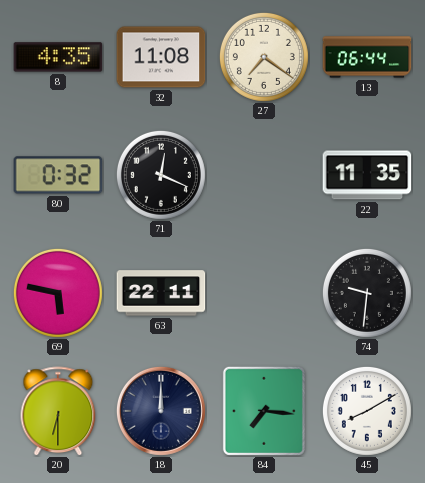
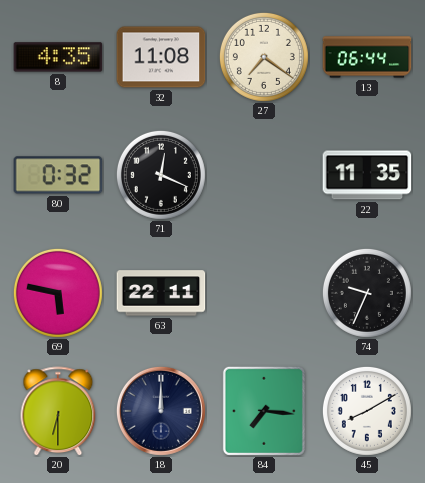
74: 9:31 -> 9:34
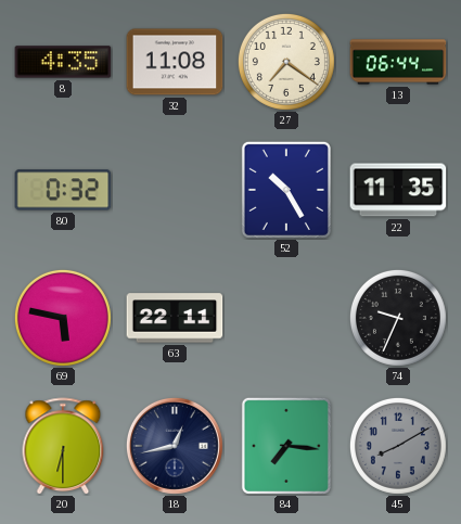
71: 12:19 -> none
52: none -> 10:25
18: 12:00 -> 12:43
45 dial: white -> grey
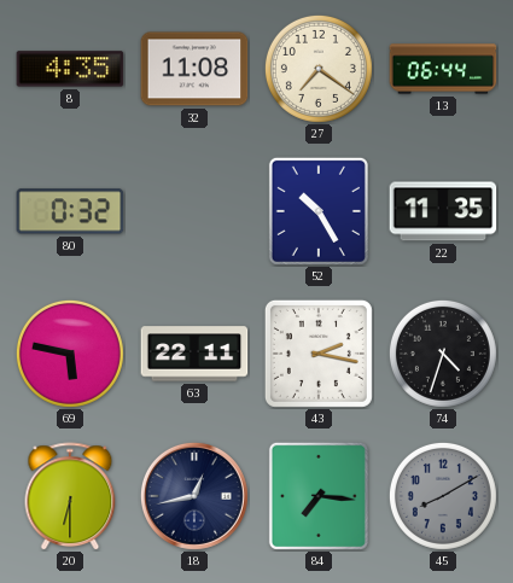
43: none -> 2:17
74: 9:34 -> 4:33
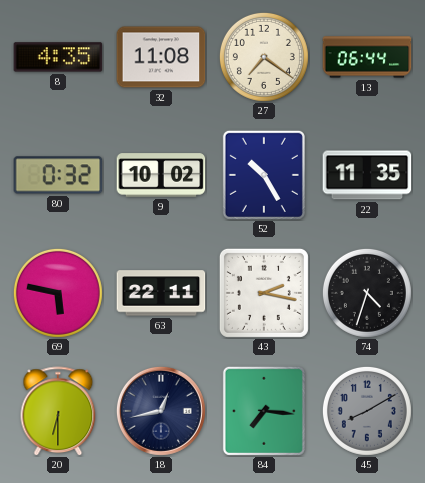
9: none -> 10:02
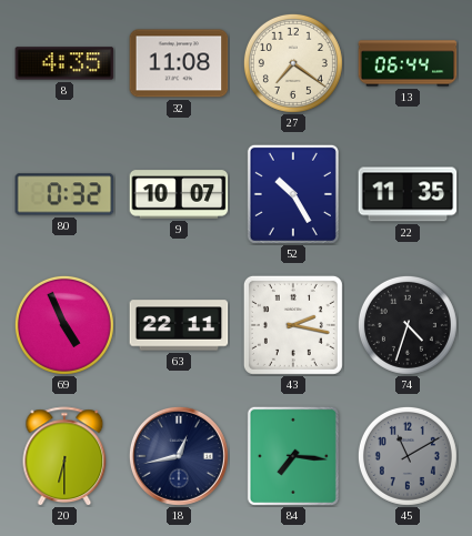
9: 10:02 -> 10:07
69: 5:47 -> 4:56
45: 8:10 -> 11:10
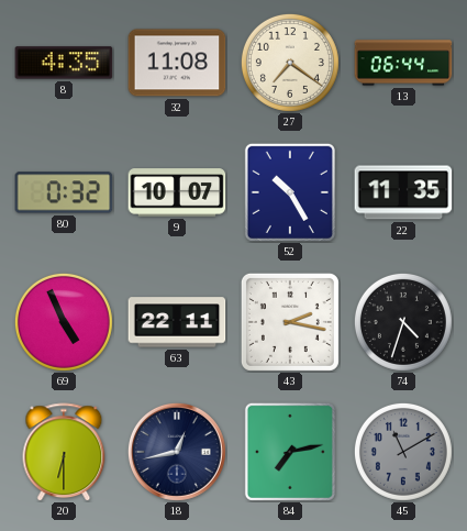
84: 7:16 -> 7:13
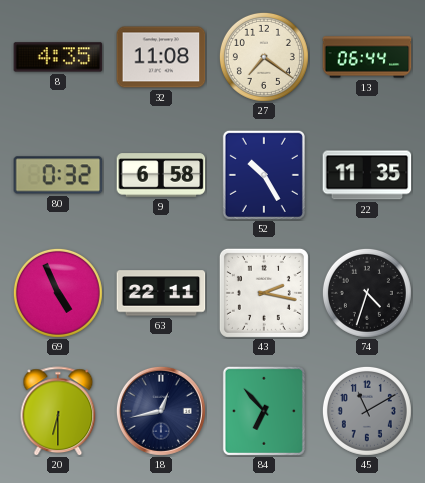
9: 10:07 -> 6:58
84: 7:13 -> 6:53
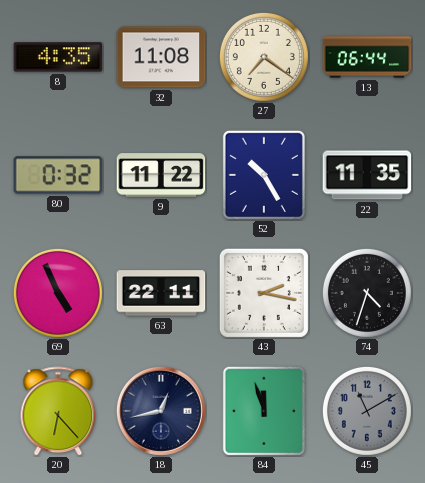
9: 6:58 -> 11:22
20: 6:30 -> 6:23
84: 6:53 -> 11:57
